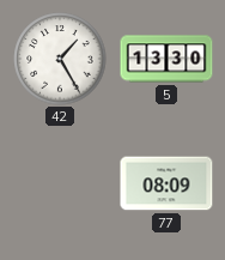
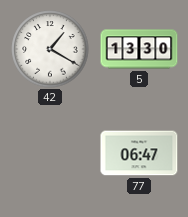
42: 1:25 -> 1:20
77: 08:09 -> 06:47
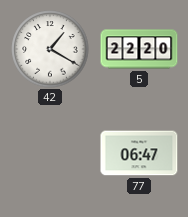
5: 13:30 -> 22:20
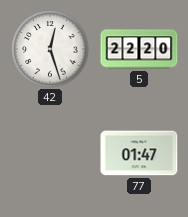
42: 1:20 -> 12:27
77: 06:47 -> 01:47
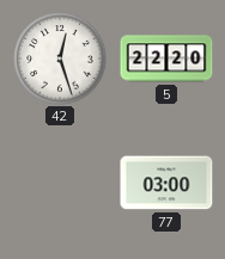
77: 01:47 -> 03:00
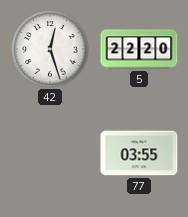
77: 03:00 -> 03:55
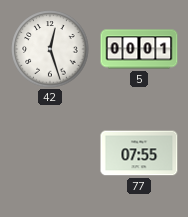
5: 22:20 -> 00:01
77: 03:55 -> 07:55
